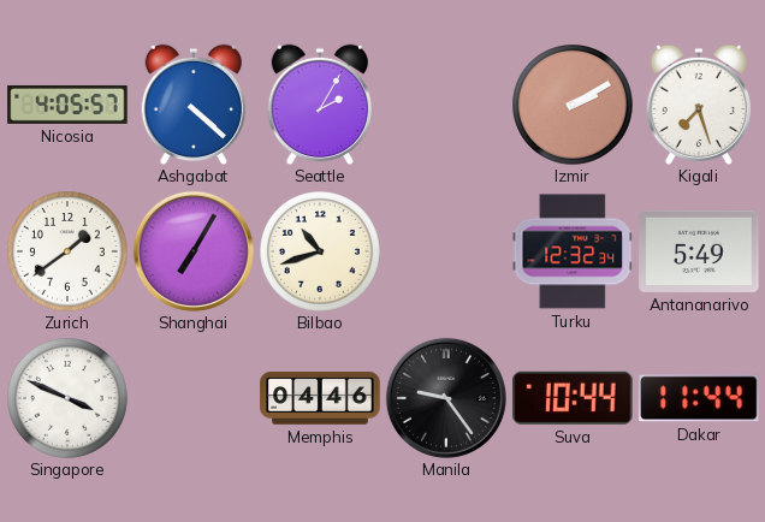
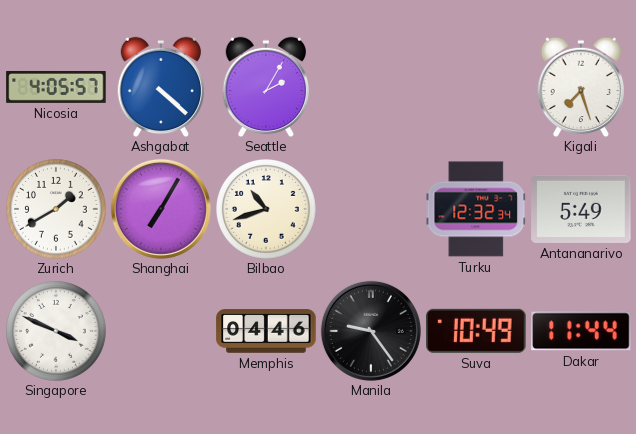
Izmir: 2:10 -> none
Zurich: 1:39 -> 1:40
Suva: 10:44 -> 10:49
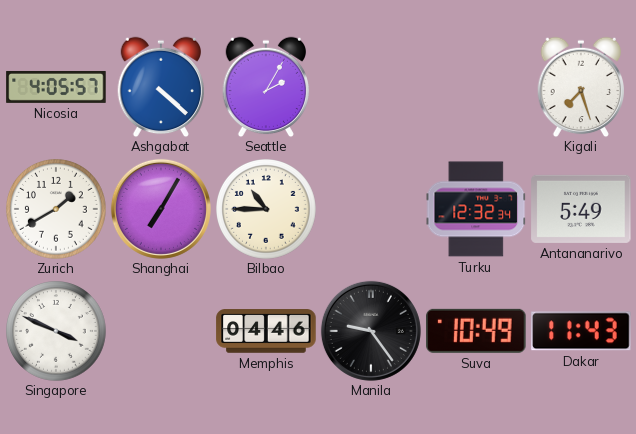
Bilbao: 10:42 -> 10:45
Dakar: 11:44 -> 11:43
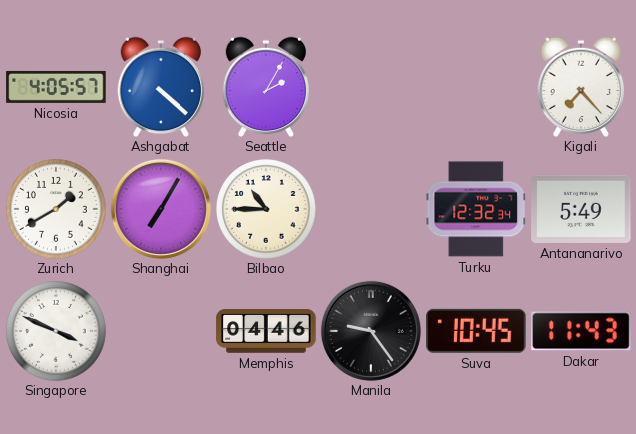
Kigali: 7:27 -> 7:23
Suva: 10:49 -> 10:45
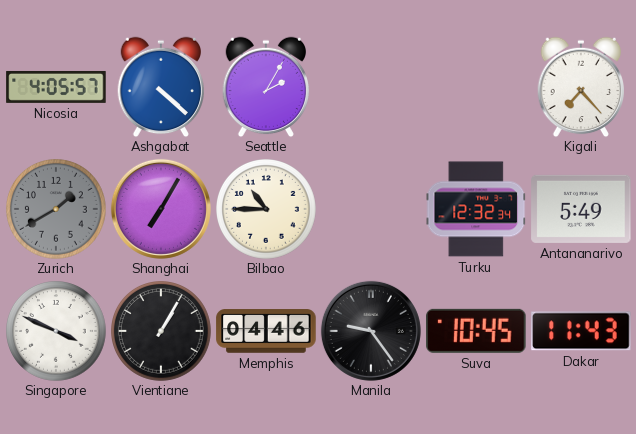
Zurich dial: white -> grey
Vientiane: none -> 1:05
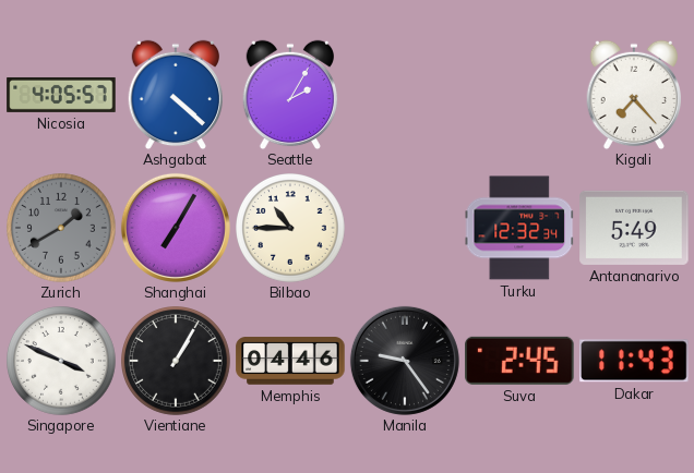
Suva: 10:45 -> 2:45
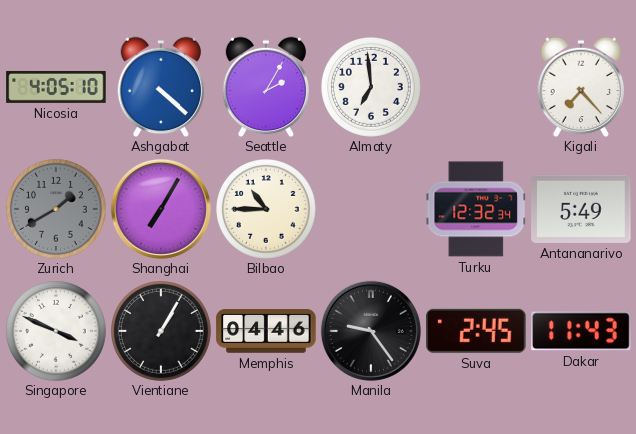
Nicosia: 4:05:57 -> 4:05:10
Almaty: none -> 6:59
